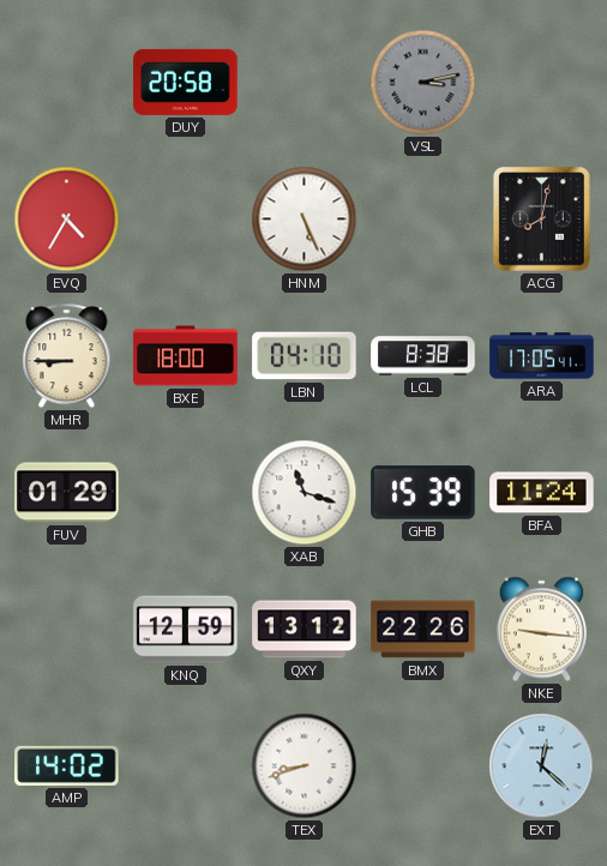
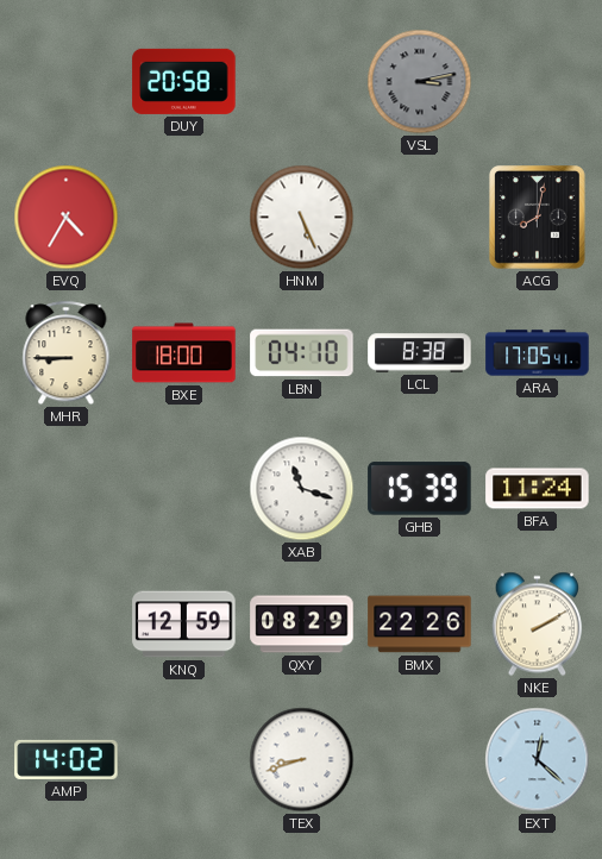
FUV: 01:29 -> none
QXY: 13:12 -> 08:29
NKE: 9:16 -> 2:10
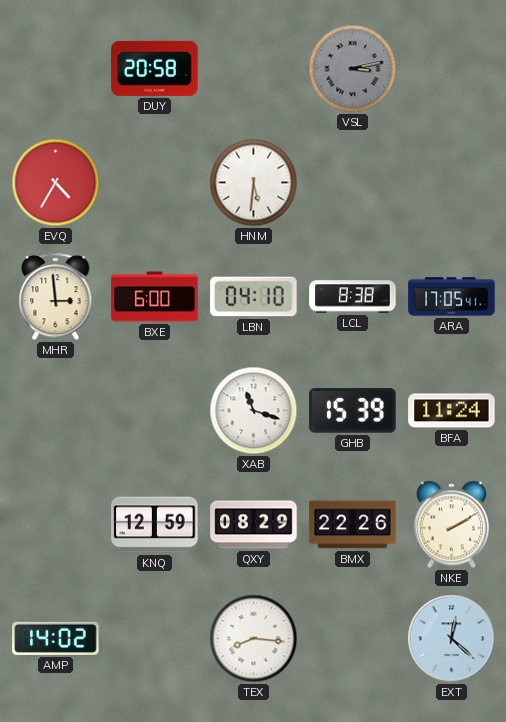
HNM: 5:26 -> 5:31
ACG: 8:02 -> none
MHR: 8:45 -> 2:59
BXE: 18:00 -> 6:00
TEX: 8:42 -> 8:16
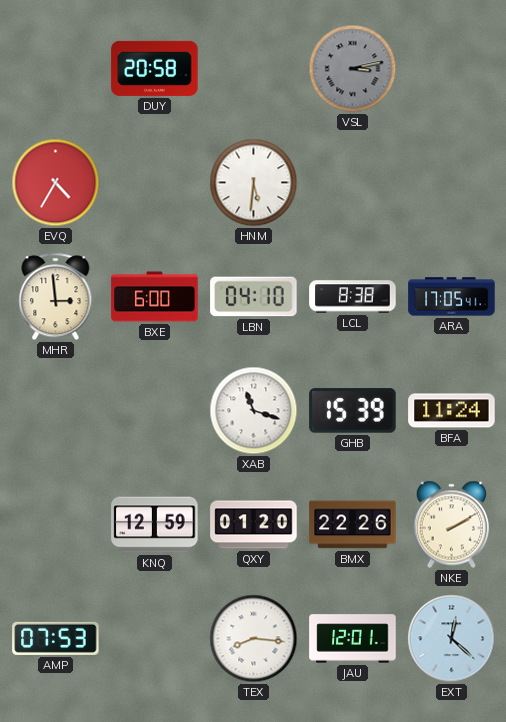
QXY: 08:29 -> 01:20
AMP: 14:02 -> 07:53
JAU: none -> 12:01
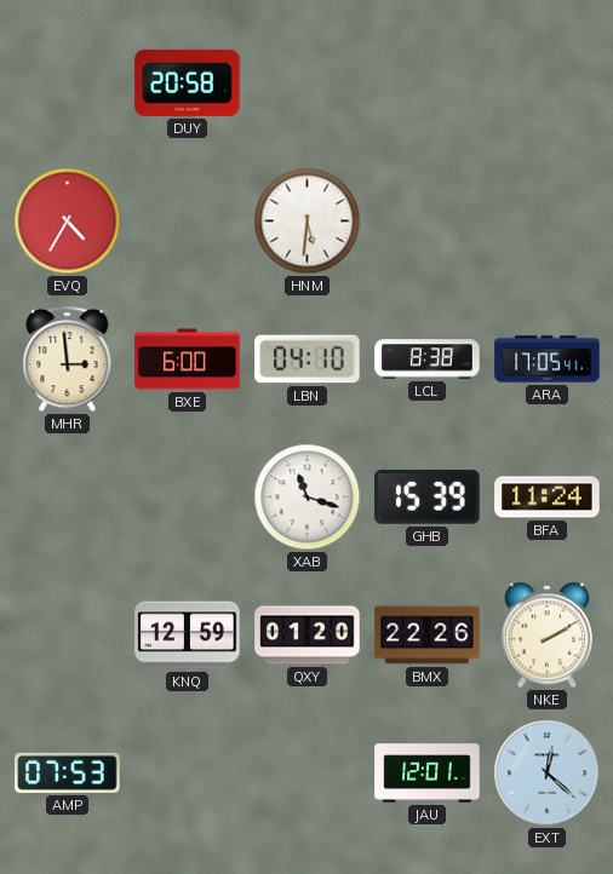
VSL: 3:13 -> none
TEX: 8:16 -> none
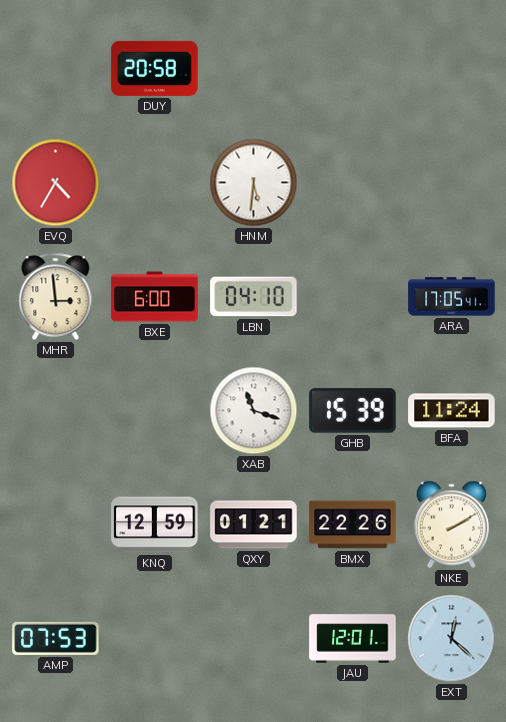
LCL: 8:38 -> none
QXY: 01:20 -> 01:21
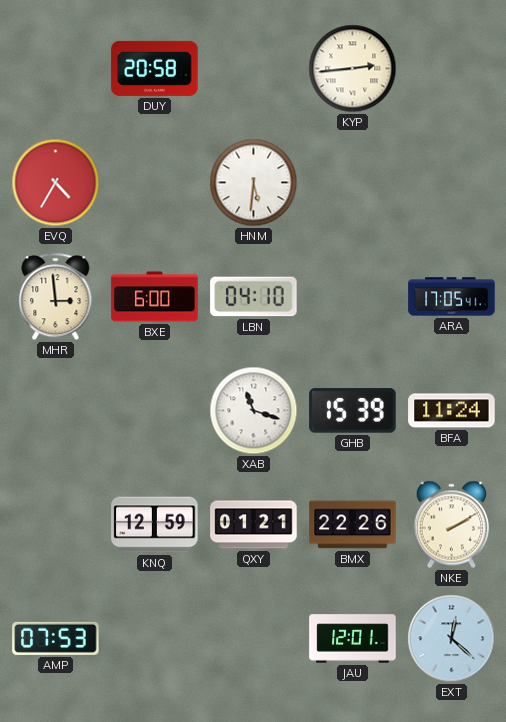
KYP: none -> 2:44
